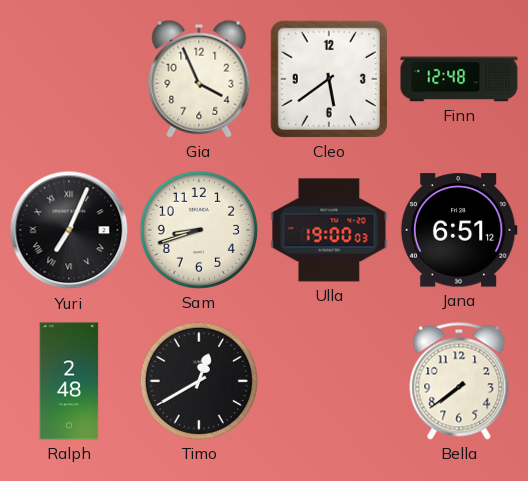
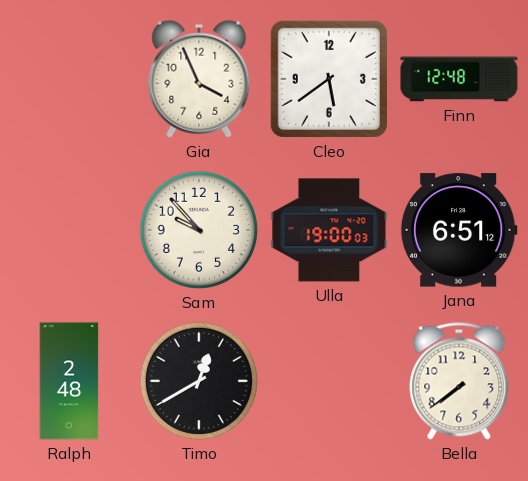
Yuri: 7:04 -> none
Sam: 8:42 -> 9:53
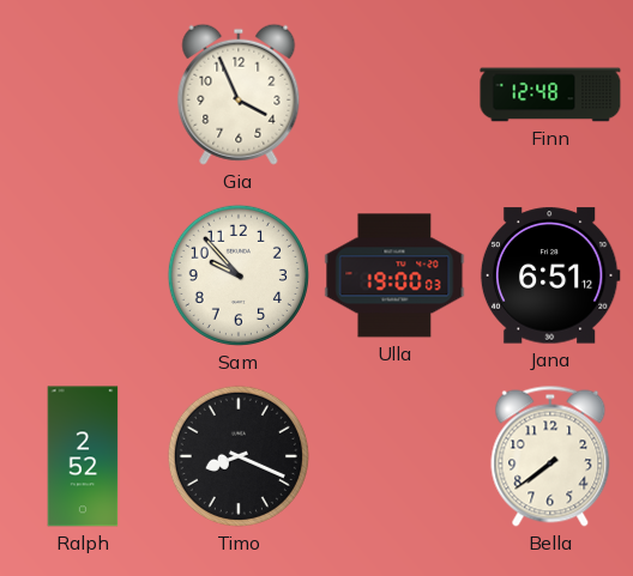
Cleo: 5:39 -> none
Ralph: 2:48 -> 2:52
Timo: 12:40 -> 8:19
